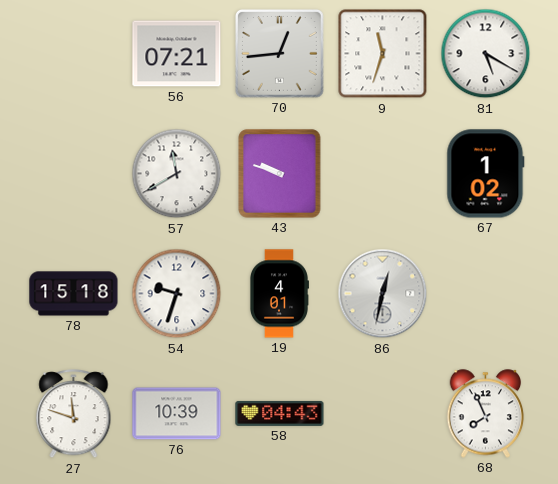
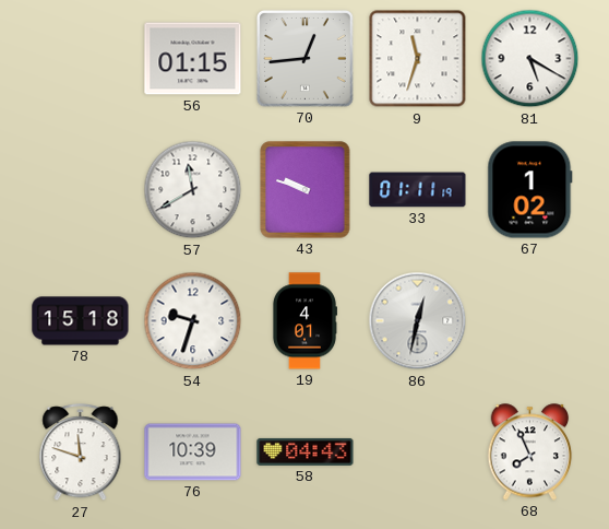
56: 07:21 -> 01:15
33: none -> 01:11
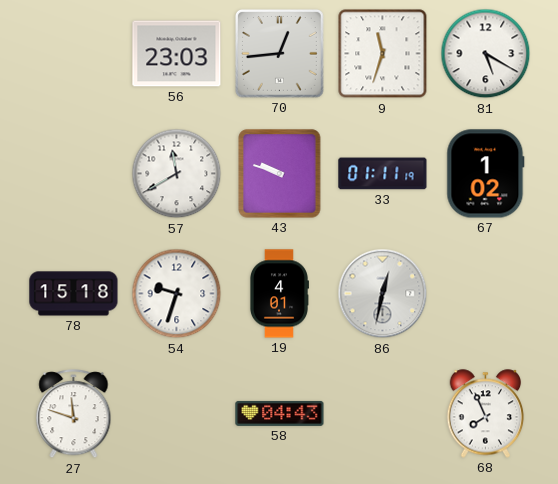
56: 01:15 -> 23:03
76: 10:39 -> none
